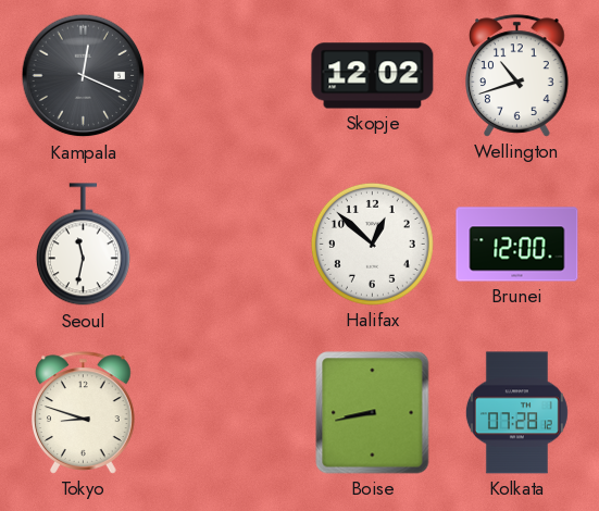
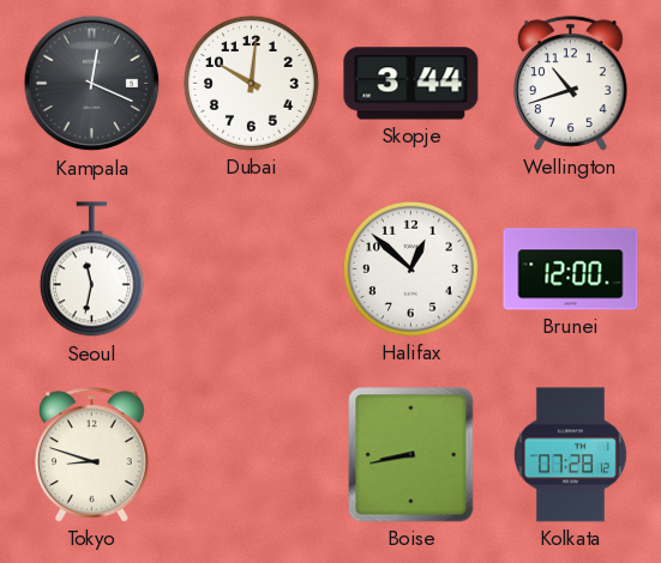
Dubai: none -> 10:01
Skopje: 12:02 -> 3:44
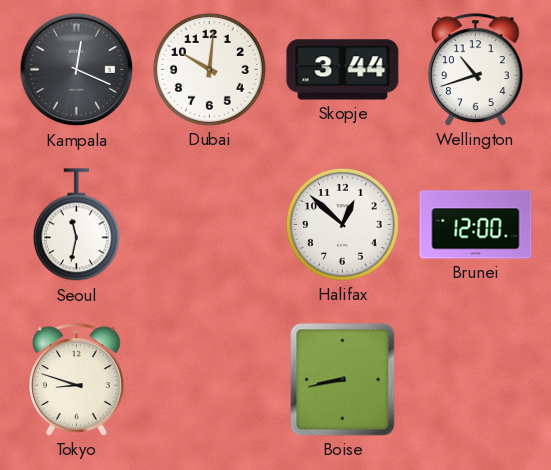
Kolkata: 07:28 -> none
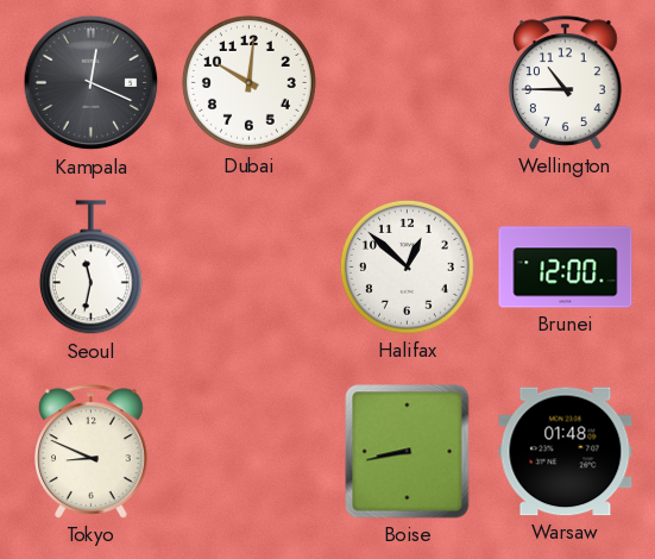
Skopje: 3:44 -> none
Wellington: 10:42 -> 10:45
Tokyo: 8:48 -> 8:49
Warsaw: none -> 01:48
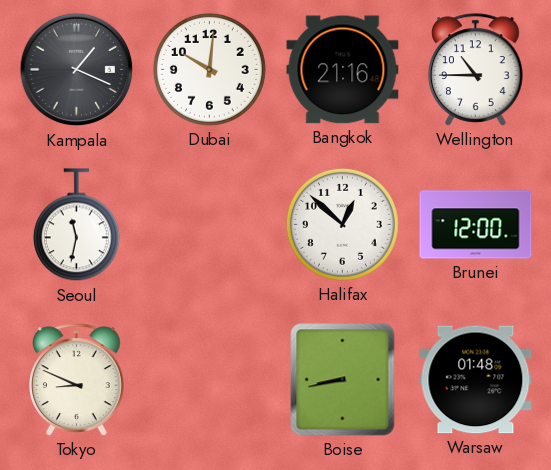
Kampala: 12:19 -> 1:19
Bangkok: none -> 21:16
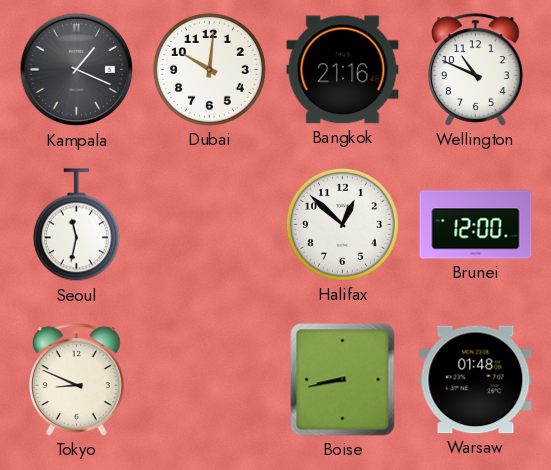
Wellington: 10:45 -> 10:49
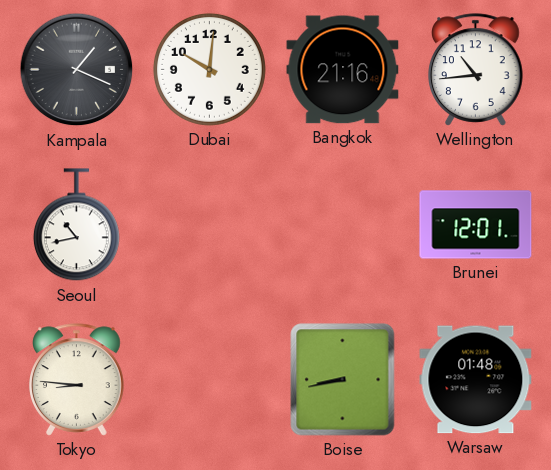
Wellington: 10:49 -> 10:44
Seoul: 11:32 -> 10:43
Halifax: 12:52 -> none
Brunei: 12:00 -> 12:01
Tokyo: 8:49 -> 8:46
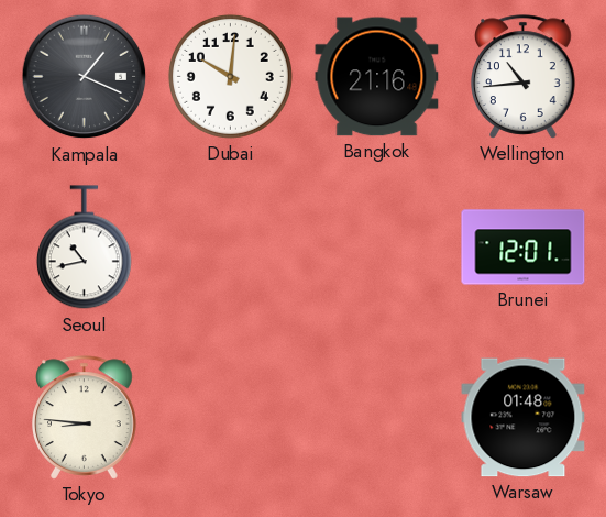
Boise: 8:43 -> none
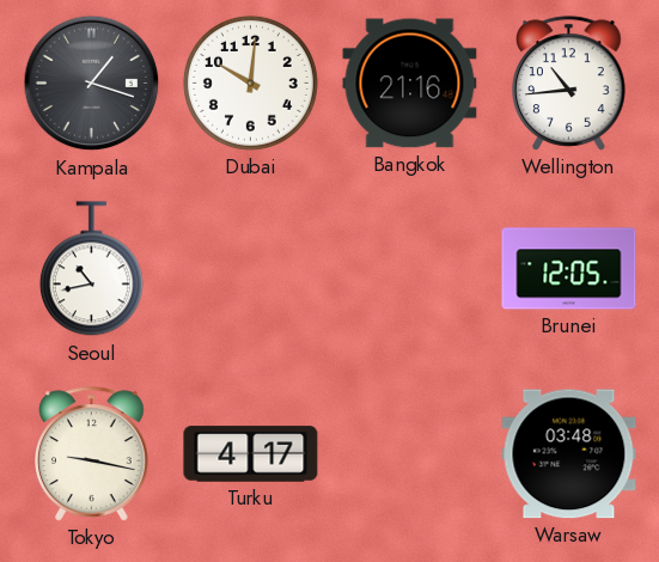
Kampala: 1:19 -> 1:18
Brunei: 12:01 -> 12:05
Tokyo: 8:46 -> 9:17
Turku: none -> 4:17
Warsaw: 01:48 -> 03:48
